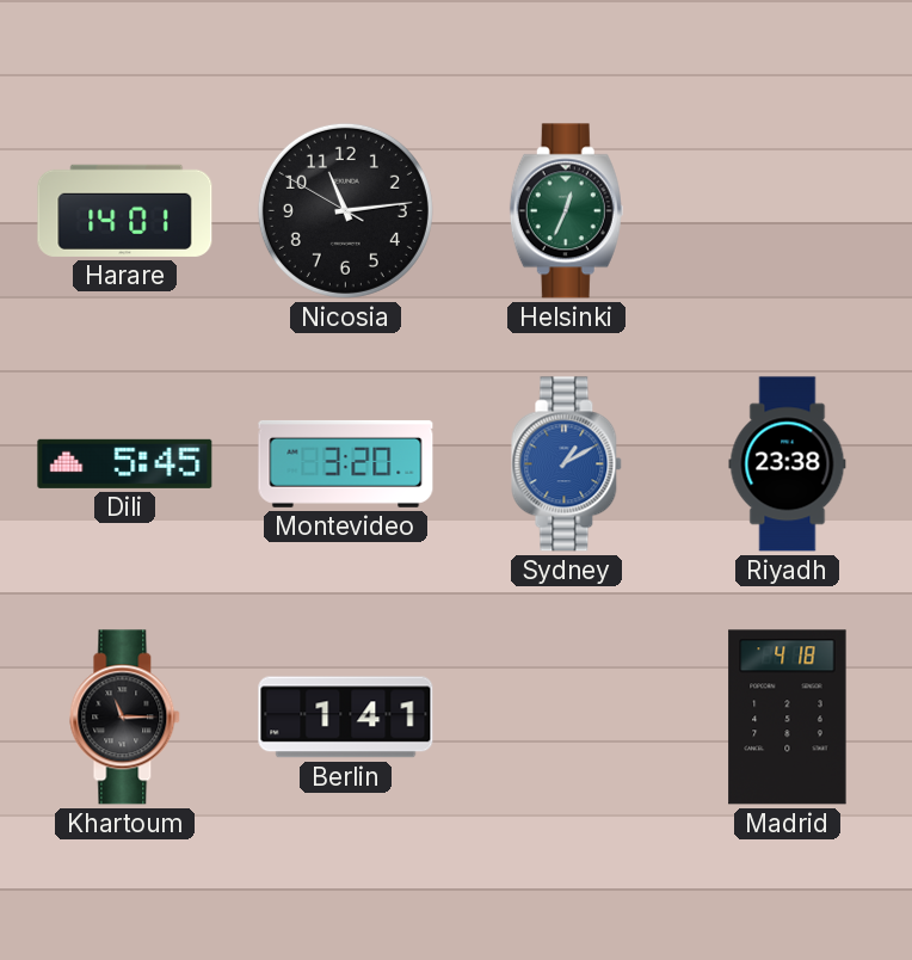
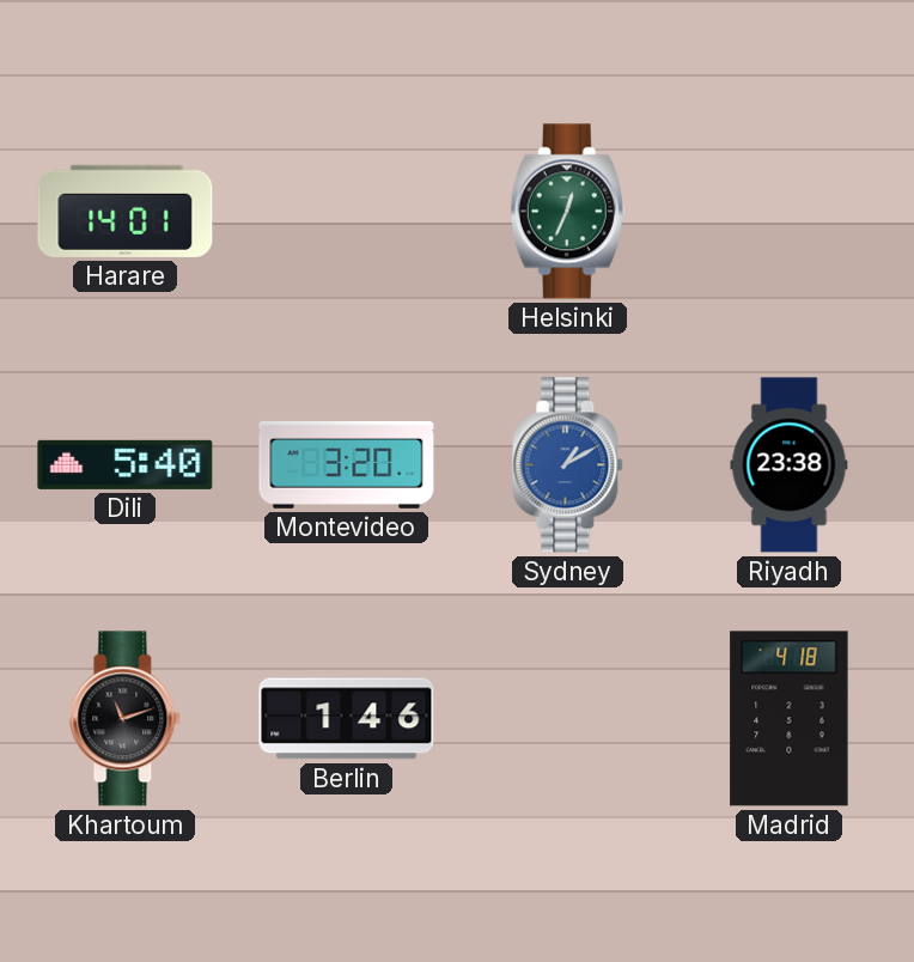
Nicosia: 11:13 -> none
Dili: 5:45 -> 5:40
Khartoum: 11:15 -> 11:12
Berlin: 1:41 -> 1:46
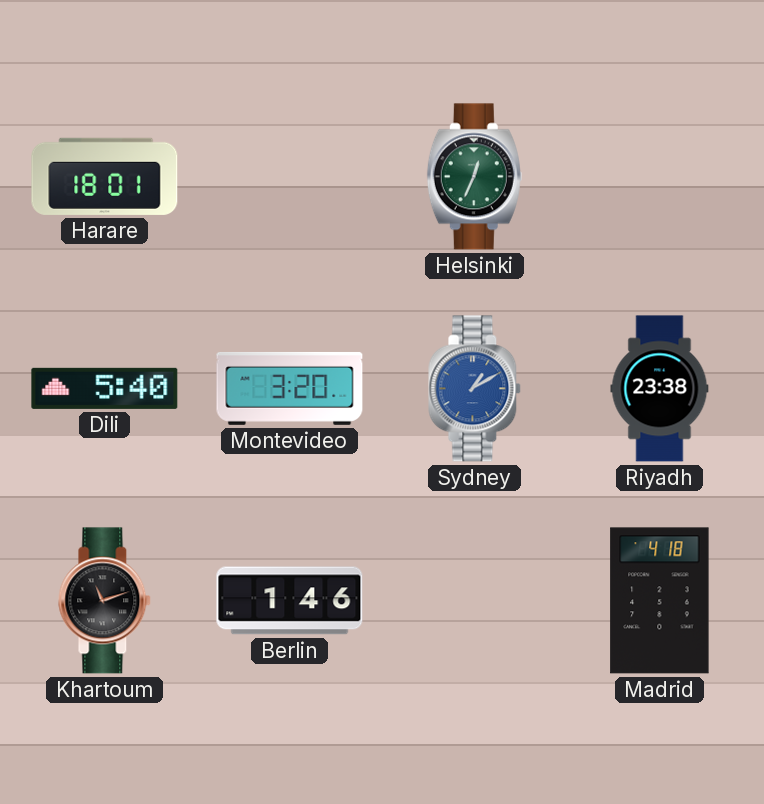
Harare: 14:01 -> 18:01
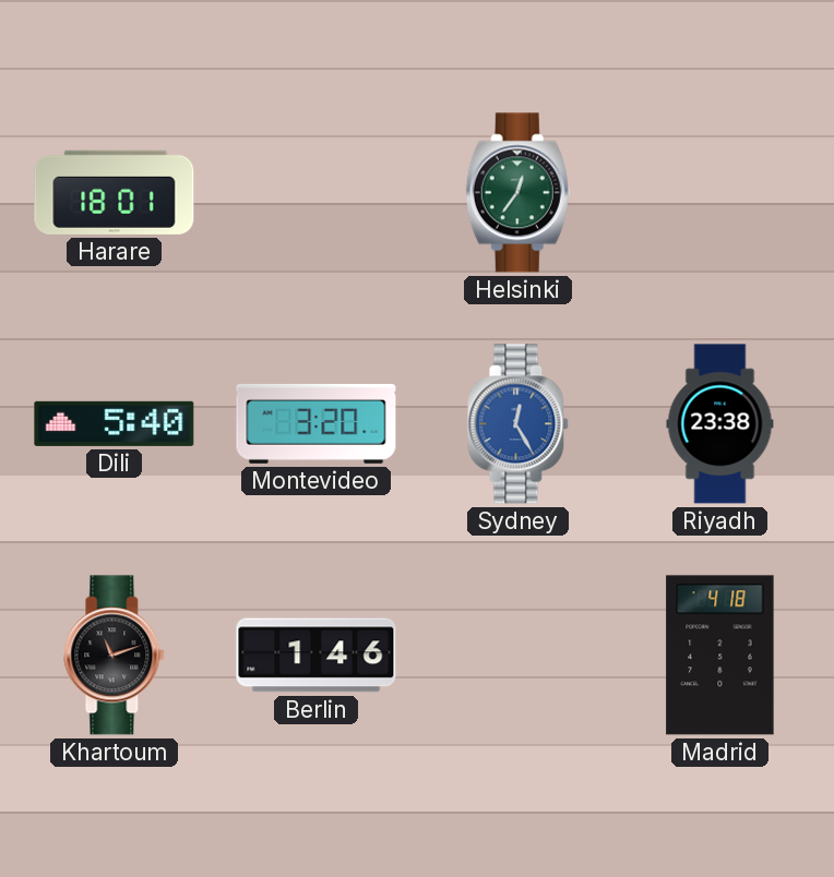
Helsinki: 12:34 -> 12:36
Sydney: 1:10 -> 12:25
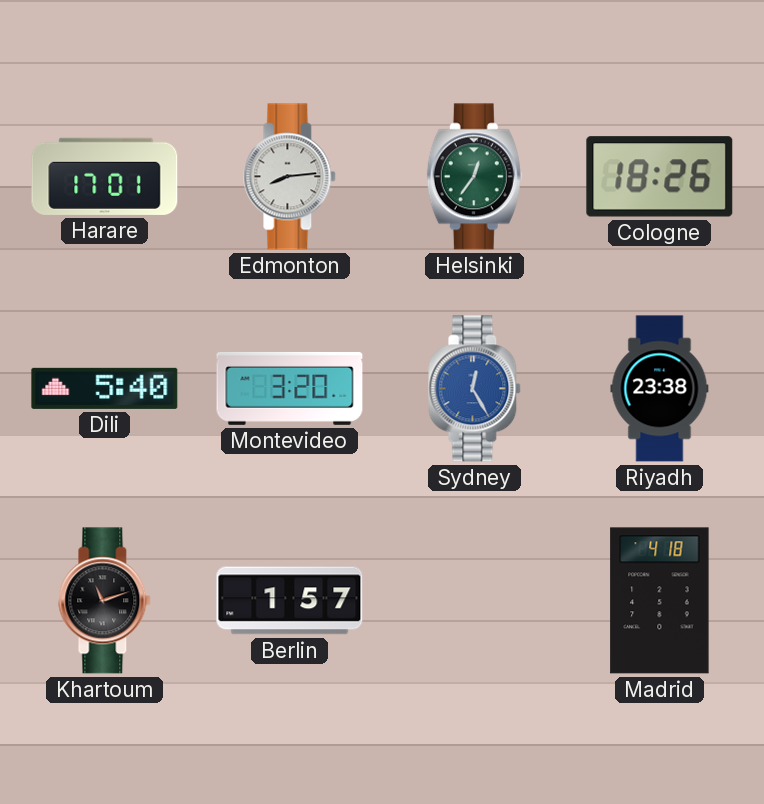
Harare: 18:01 -> 17:01
Edmonton: none -> 8:14
Cologne: none -> 18:26
Berlin: 1:46 -> 1:57
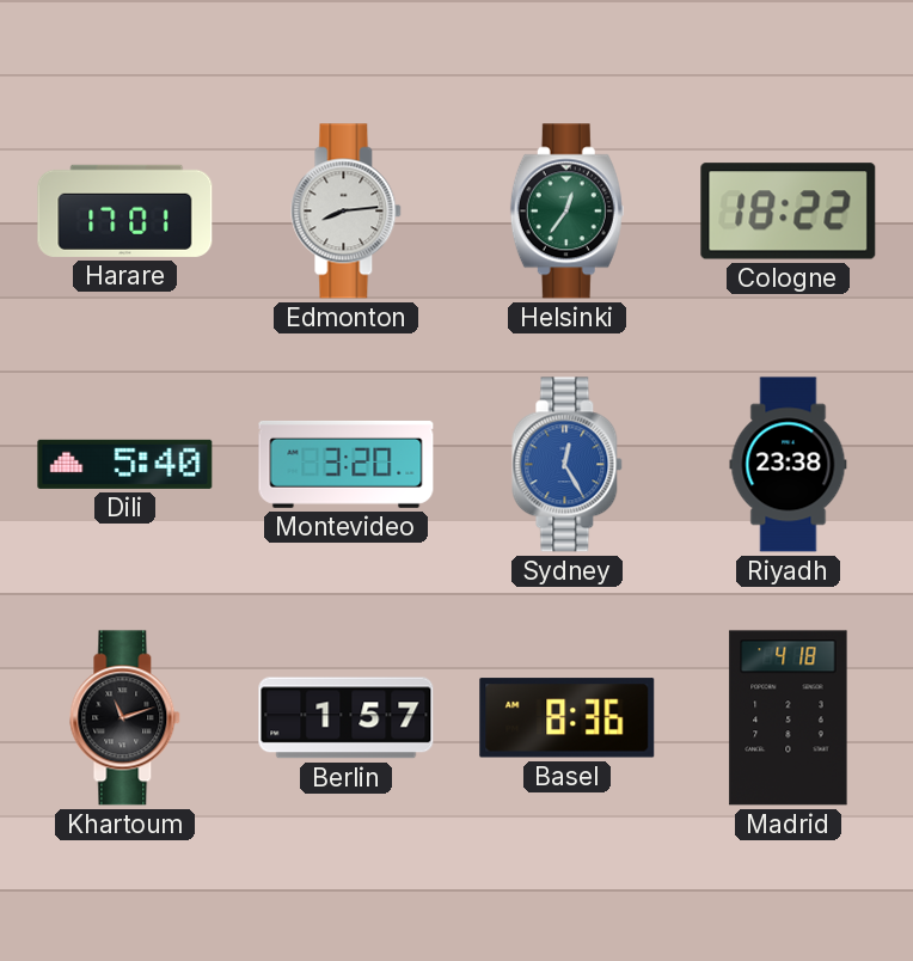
Cologne: 18:26 -> 18:22
Basel: none -> 8:36
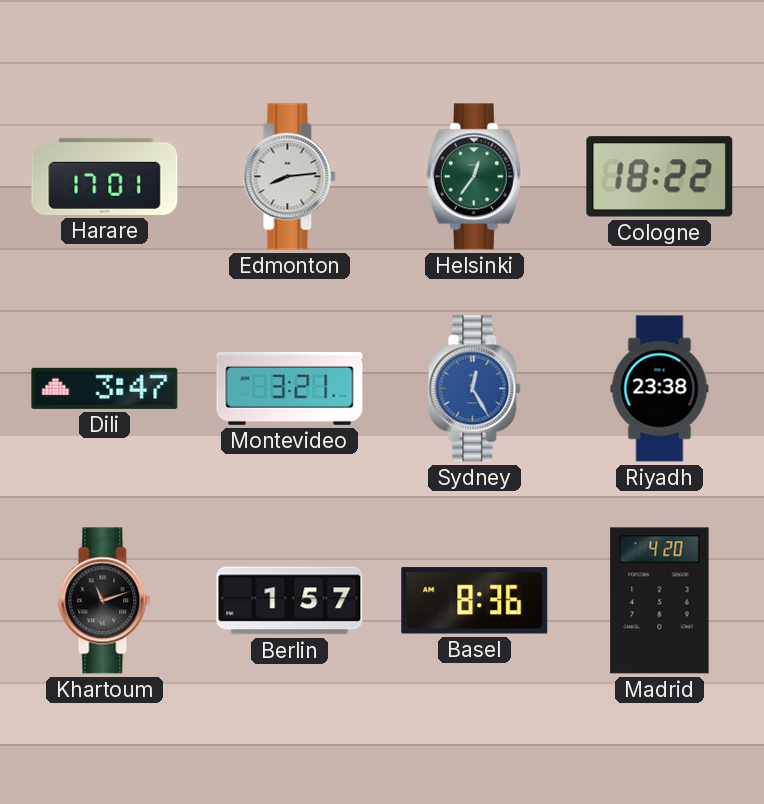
Dili: 5:40 -> 3:47
Montevideo: 3:20 -> 3:21
Madrid: 4:18 -> 4:20
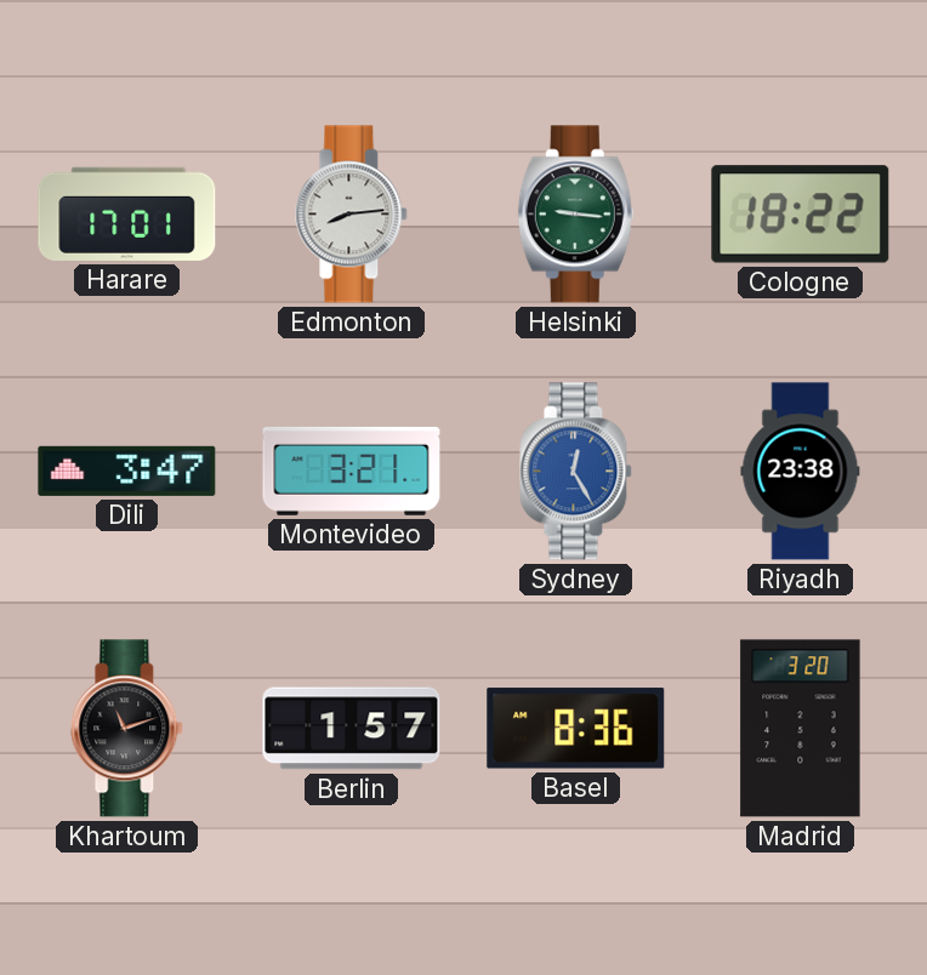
Helsinki: 12:36 -> 9:16
Madrid: 4:20 -> 3:20
